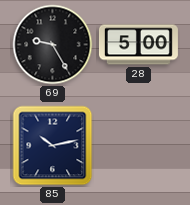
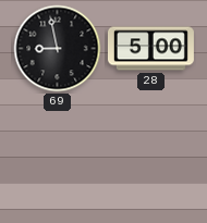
69: 9:25 -> 8:58
85: 10:13 -> none
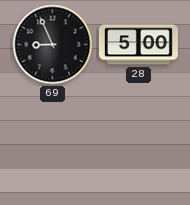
69: 8:58 -> 8:56
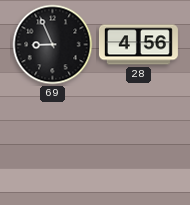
28: 5:00 -> 4:56
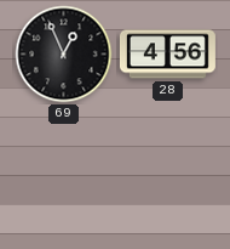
69: 8:56 -> 12:56
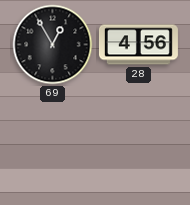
69: 12:56 -> 12:55
